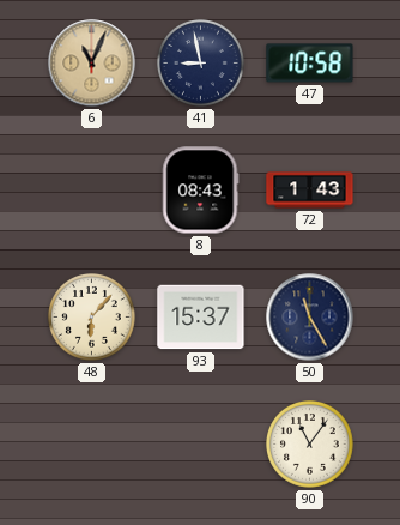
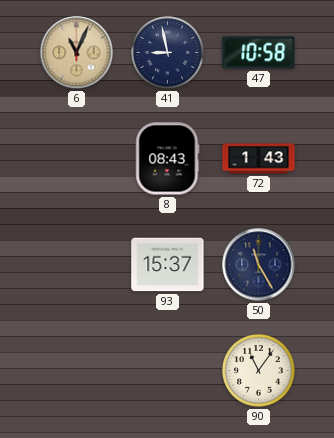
48: 6:07 -> none
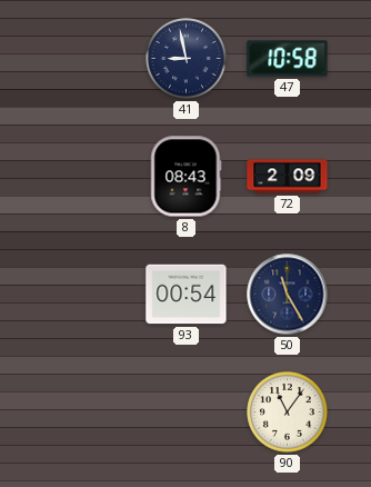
6: 11:04 -> none
72: 1:43 -> 2:09
93: 15:37 -> 00:54
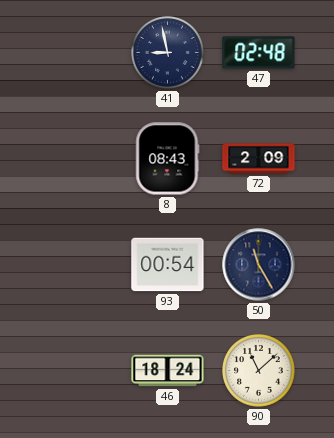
47: 10:58 -> 02:48
46: none -> 18:24
90: 11:06 -> 11:08
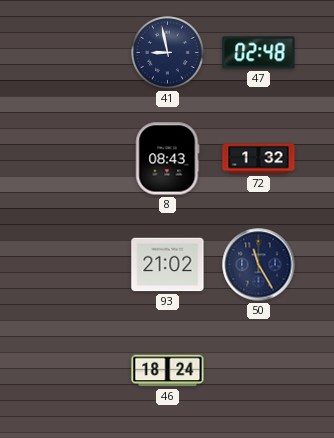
72: 2:09 -> 1:32
93: 00:54 -> 21:02
90: 11:08 -> none
